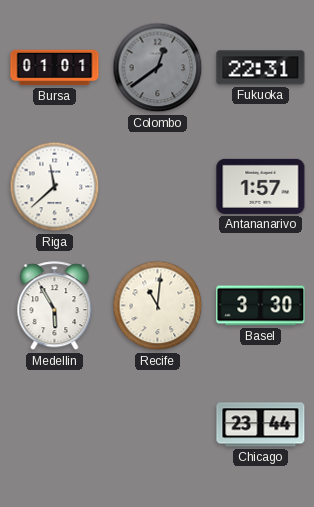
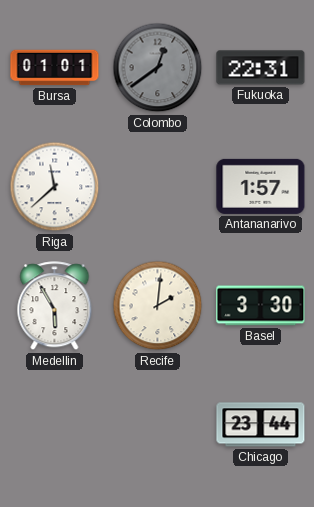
Recife: 11:01 -> 2:01
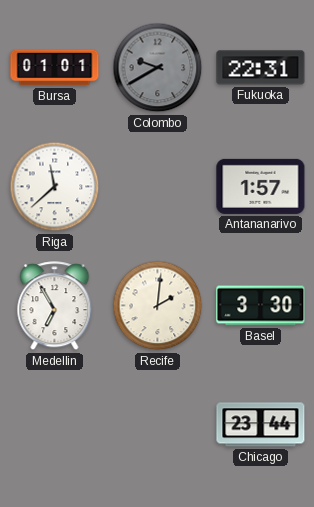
Colombo: 12:39 -> 9:40
Medellin: 5:55 -> 6:55
